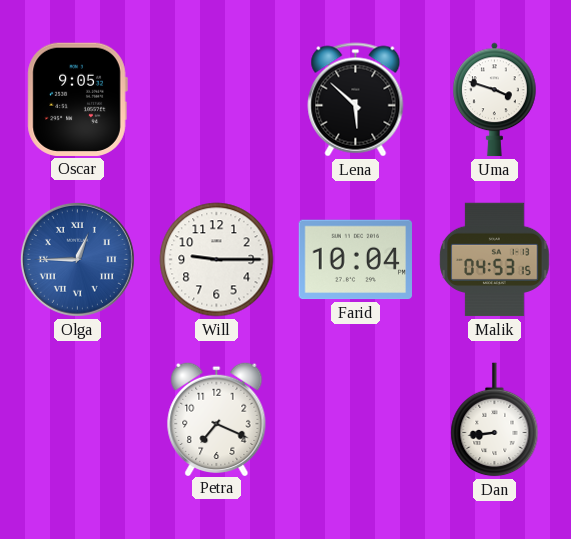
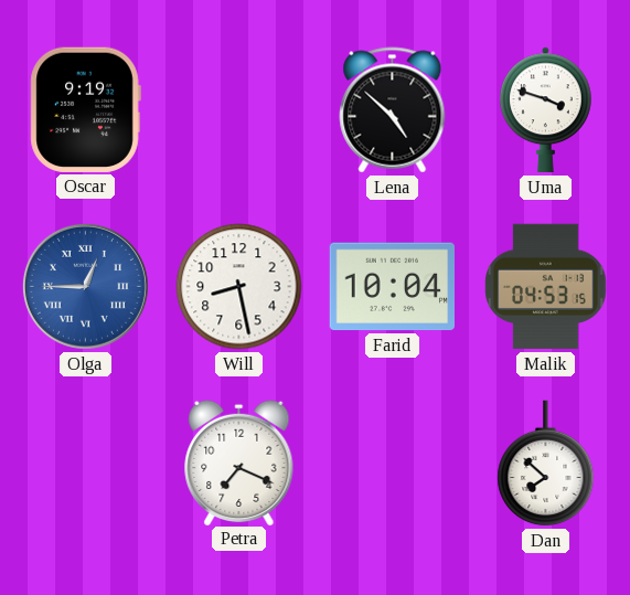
Oscar: 9:05 -> 9:19
Lena: 5:52 -> 4:52
Will: 9:15 -> 8:28
Dan: 8:44 -> 7:52
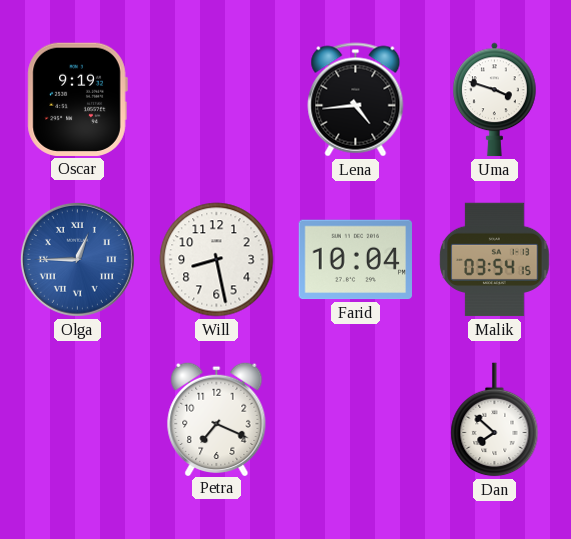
Lena: 4:52 -> 4:44
Malik: 04:53 -> 03:54
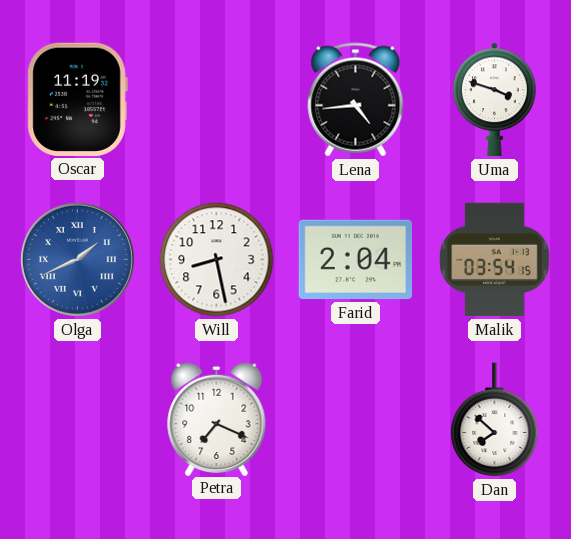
Oscar: 9:19 -> 11:19
Olga: 12:45 -> 1:41
Farid: 10:04 -> 2:04
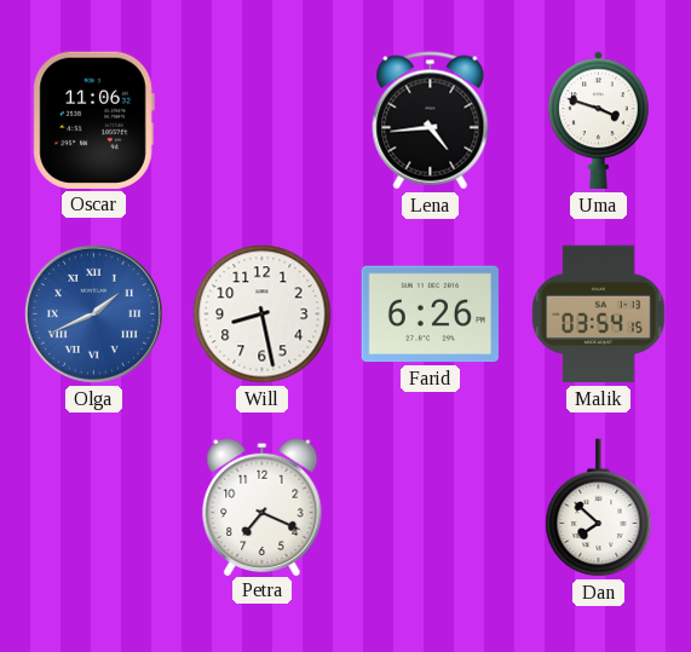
Oscar: 11:19 -> 11:06
Farid: 2:04 -> 6:26
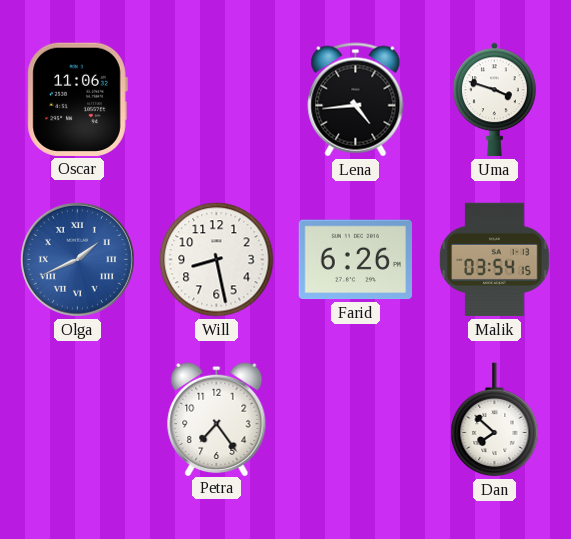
Petra: 7:19 -> 7:24
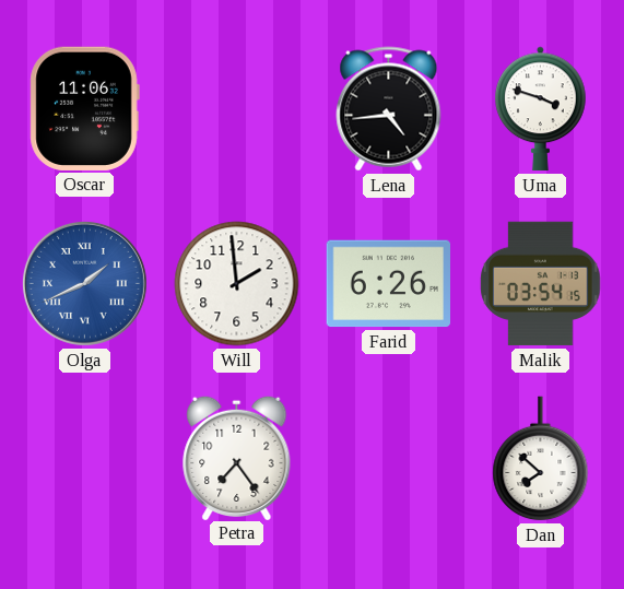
Will: 8:28 -> 1:59
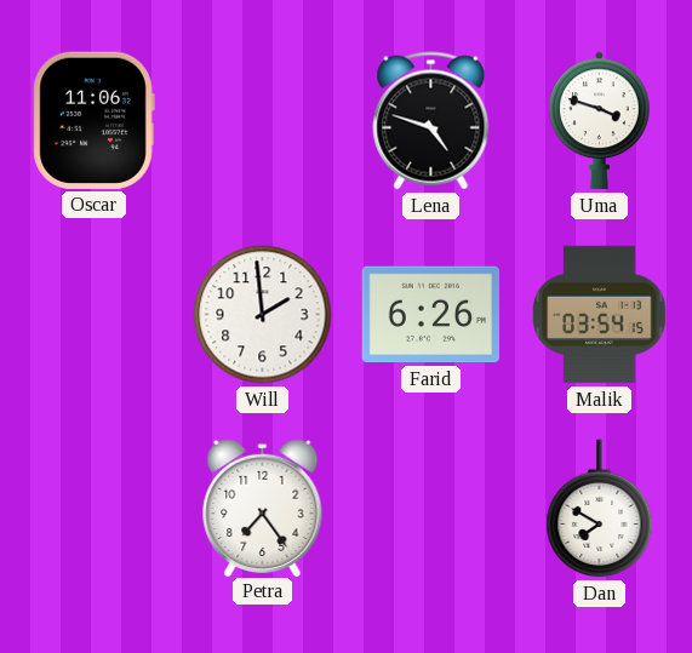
Lena: 4:44 -> 4:48
Olga: 1:41 -> none
Dan: 7:52 -> 7:50
